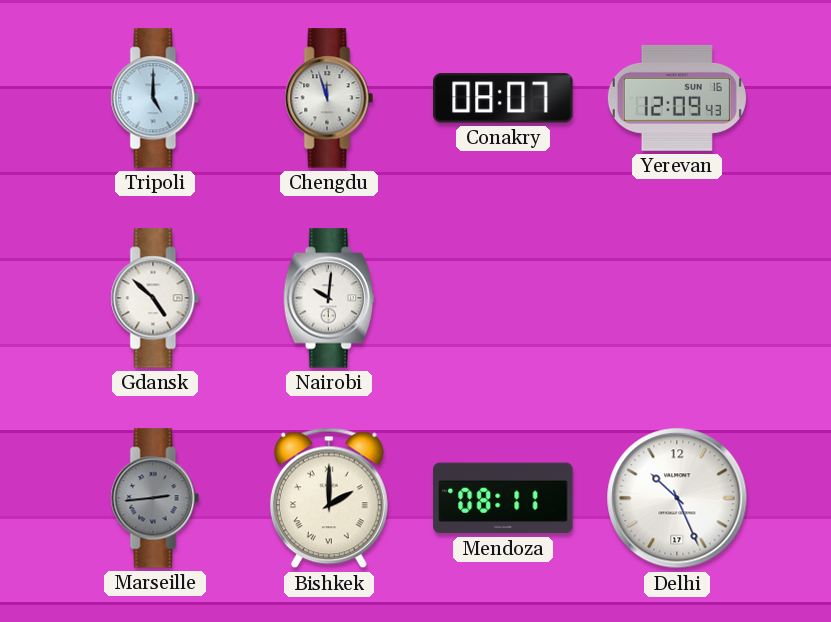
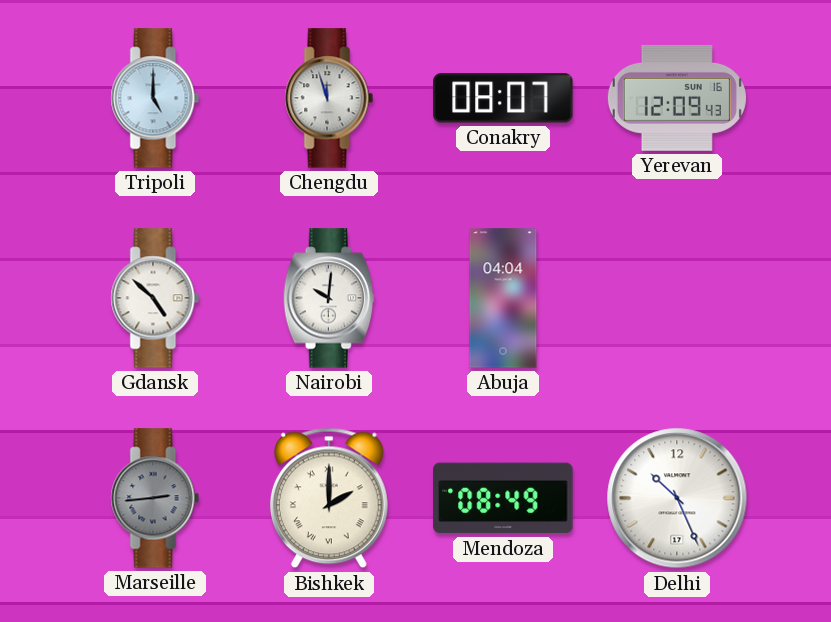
Abuja: none -> 04:04
Mendoza: 08:11 -> 08:49
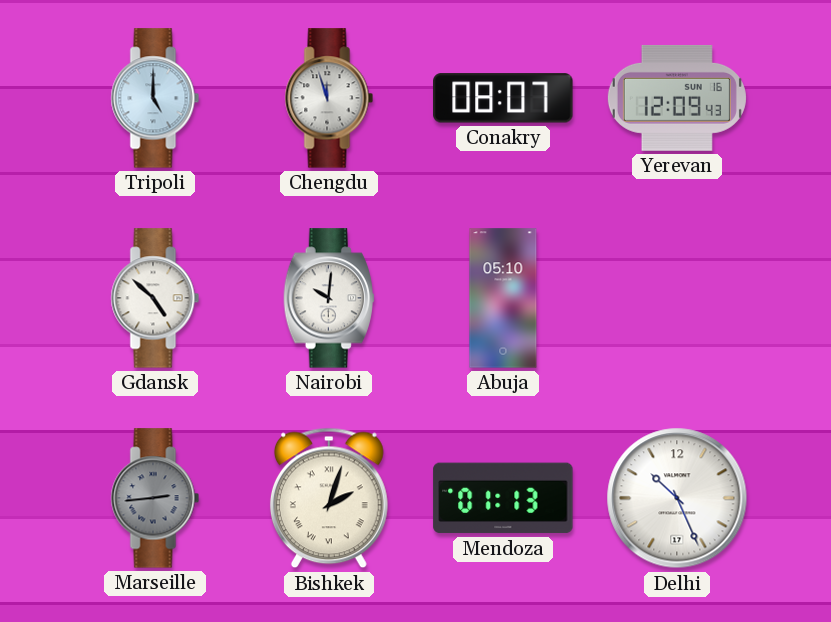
Abuja: 04:04 -> 05:10
Bishkek: 2:00 -> 2:03
Mendoza: 08:49 -> 01:13
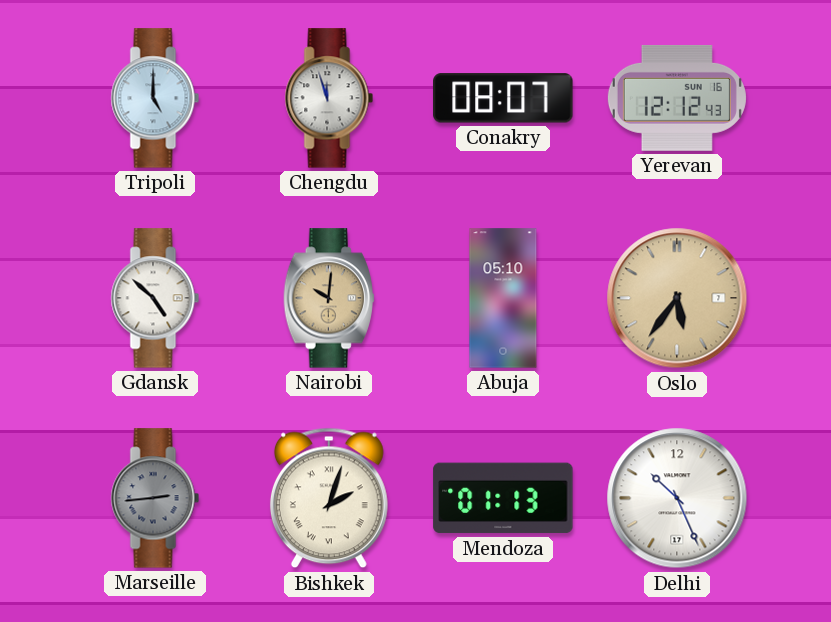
Yerevan: 12:09 -> 12:12
Nairobi dial: white -> champagne
Oslo: none -> 5:36
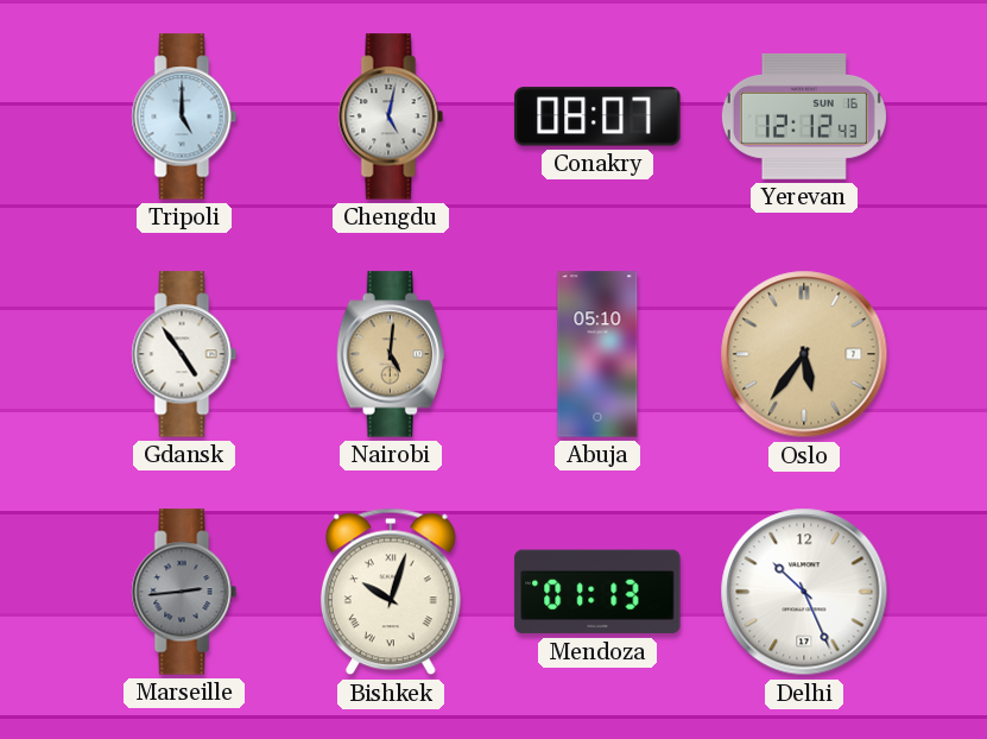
Chengdu: 11:57 -> 5:02
Gdansk: 4:52 -> 4:54
Nairobi: 10:01 -> 5:01
Bishkek: 2:03 -> 10:03
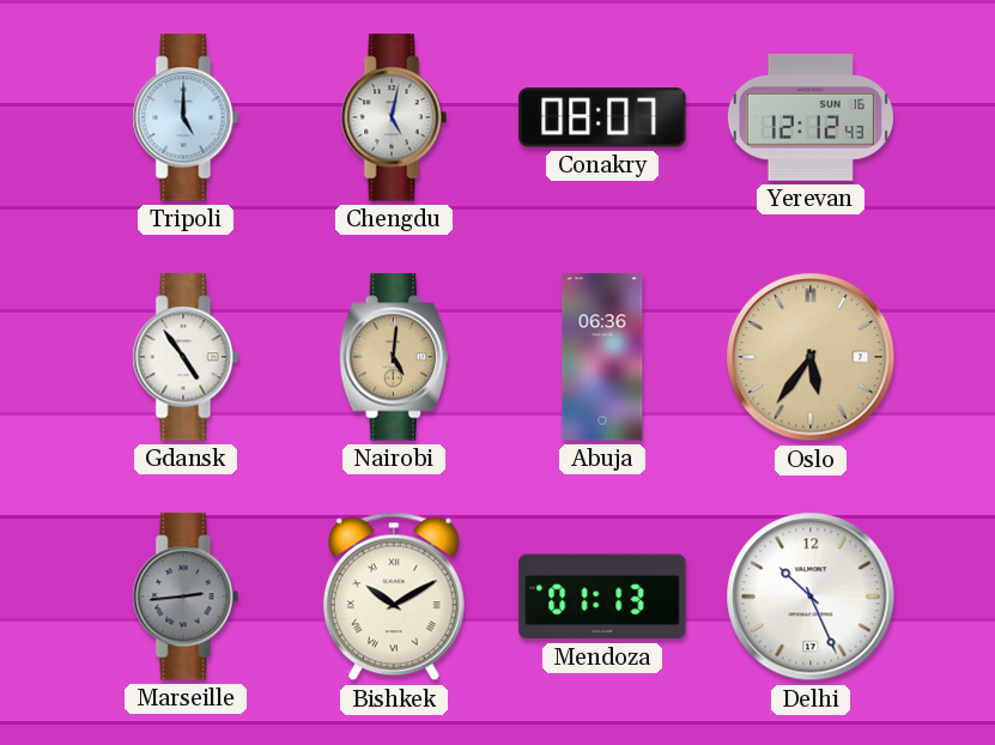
Abuja: 05:10 -> 06:36
Bishkek: 10:03 -> 10:10
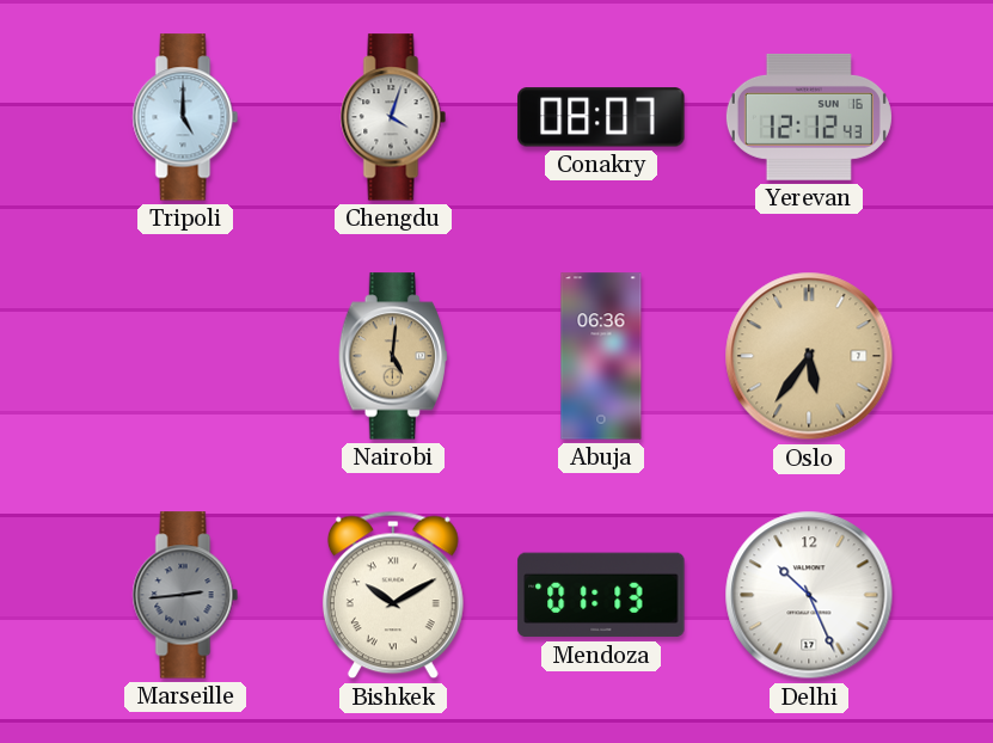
Chengdu: 5:02 -> 4:03
Gdansk: 4:54 -> none
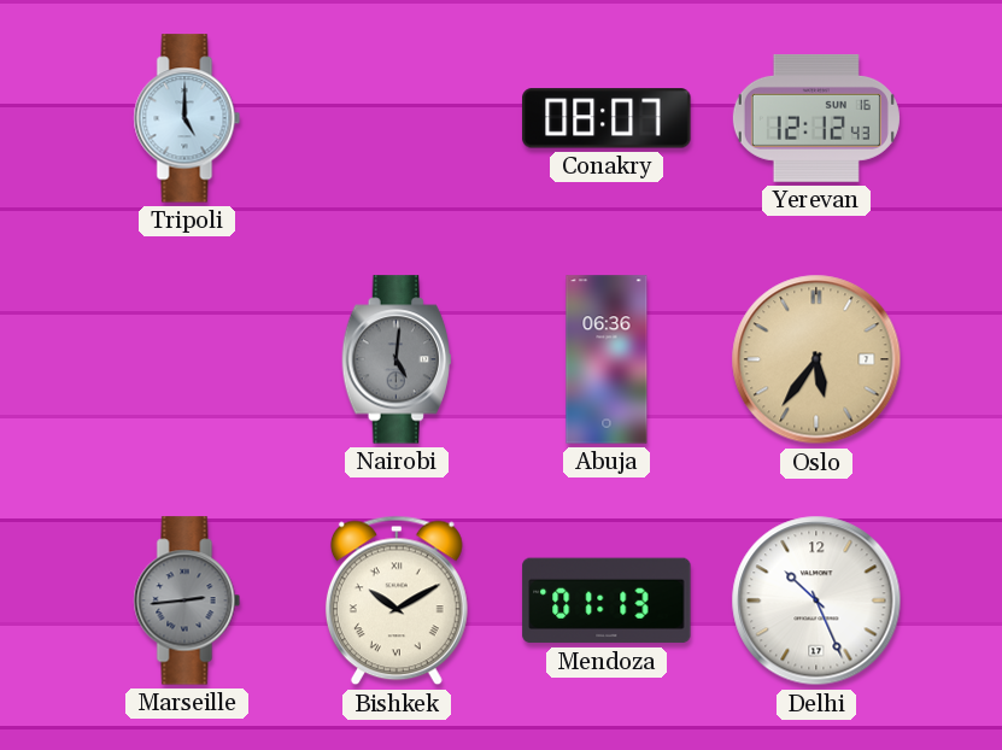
Chengdu: 4:03 -> none
Nairobi dial: champagne -> grey
